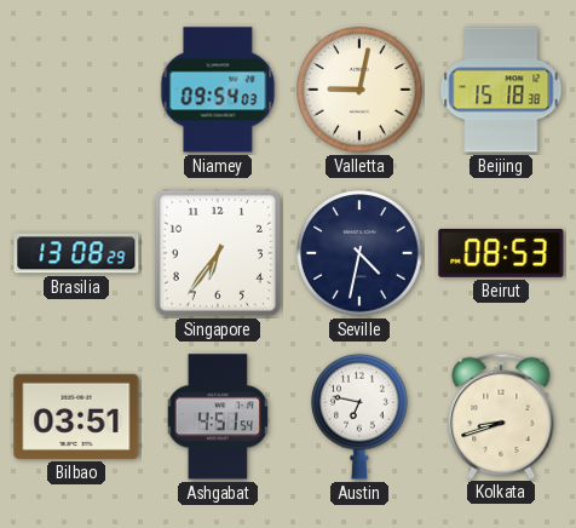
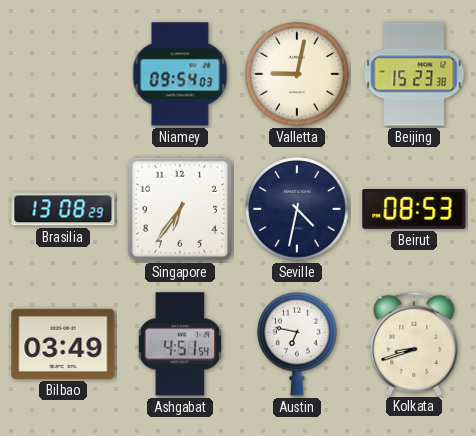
Beijing: 15:18 -> 15:23
Bilbao: 03:51 -> 03:49
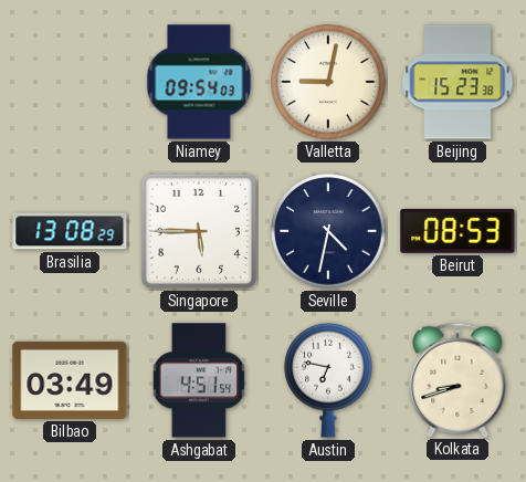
Singapore: 6:36 -> 5:45
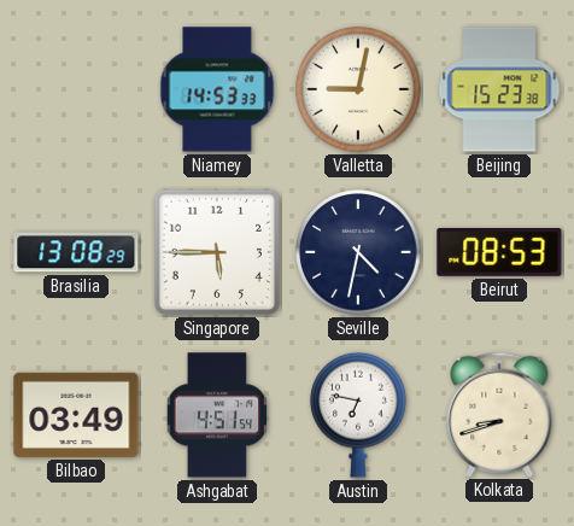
Niamey: 09:54 -> 14:53
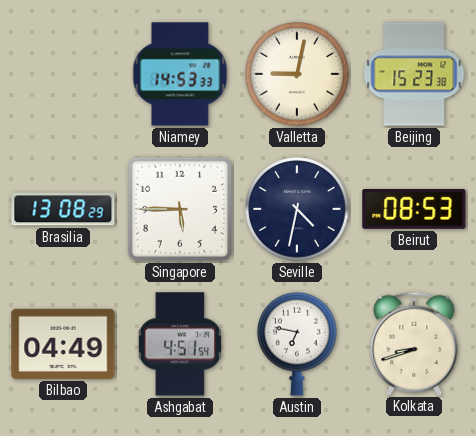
Bilbao: 03:49 -> 04:49
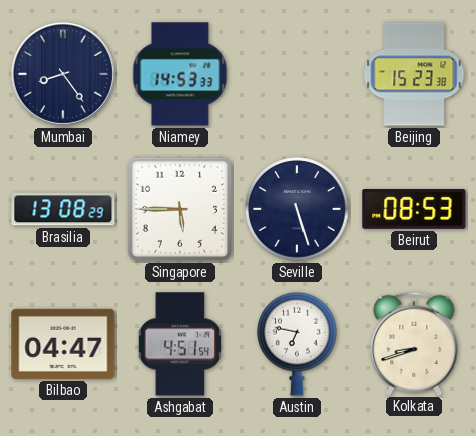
Mumbai: none -> 8:24
Valletta: 9:02 -> none
Seville: 4:32 -> 5:27
Bilbao: 04:49 -> 04:47
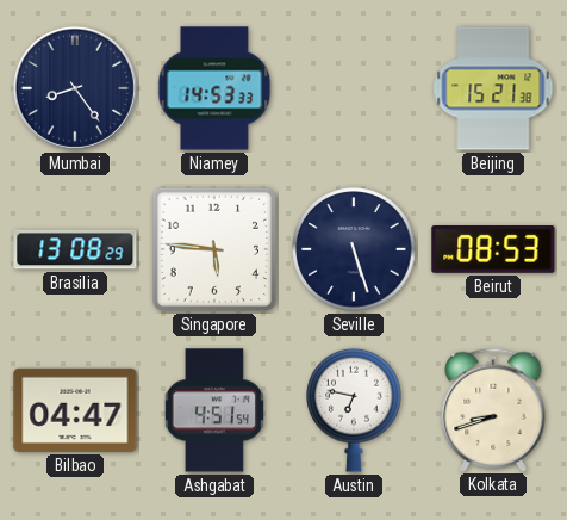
Beijing: 15:23 -> 15:21
Singapore: 5:45 -> 5:46
